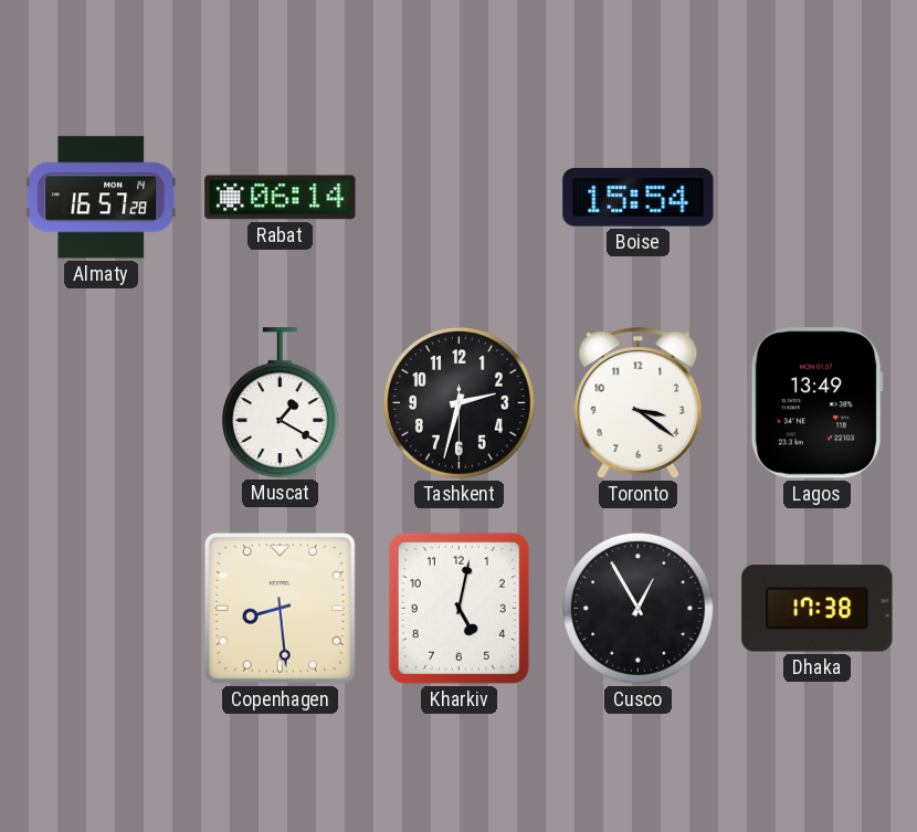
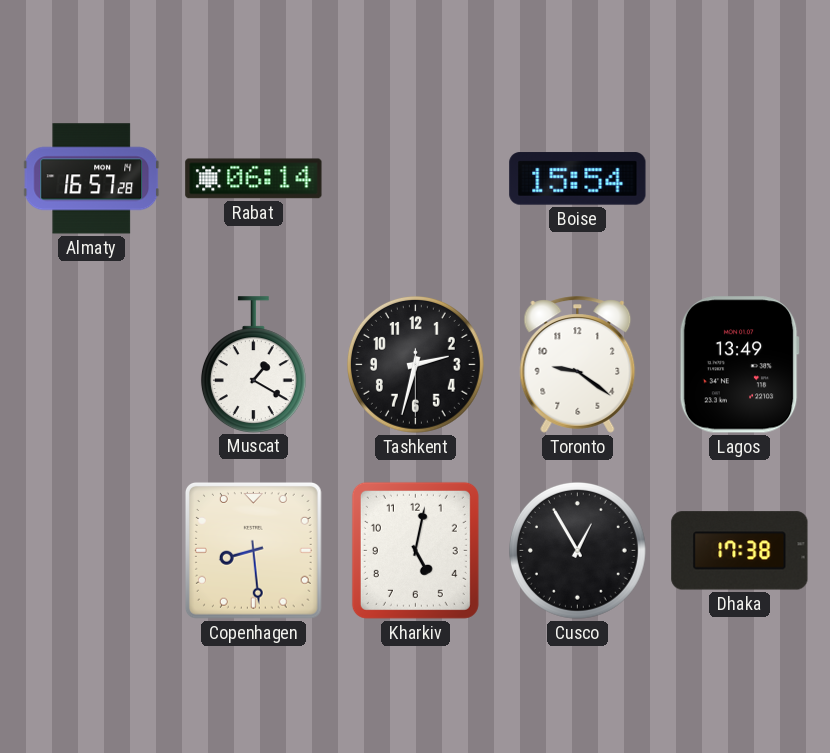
Toronto: 3:21 -> 9:21
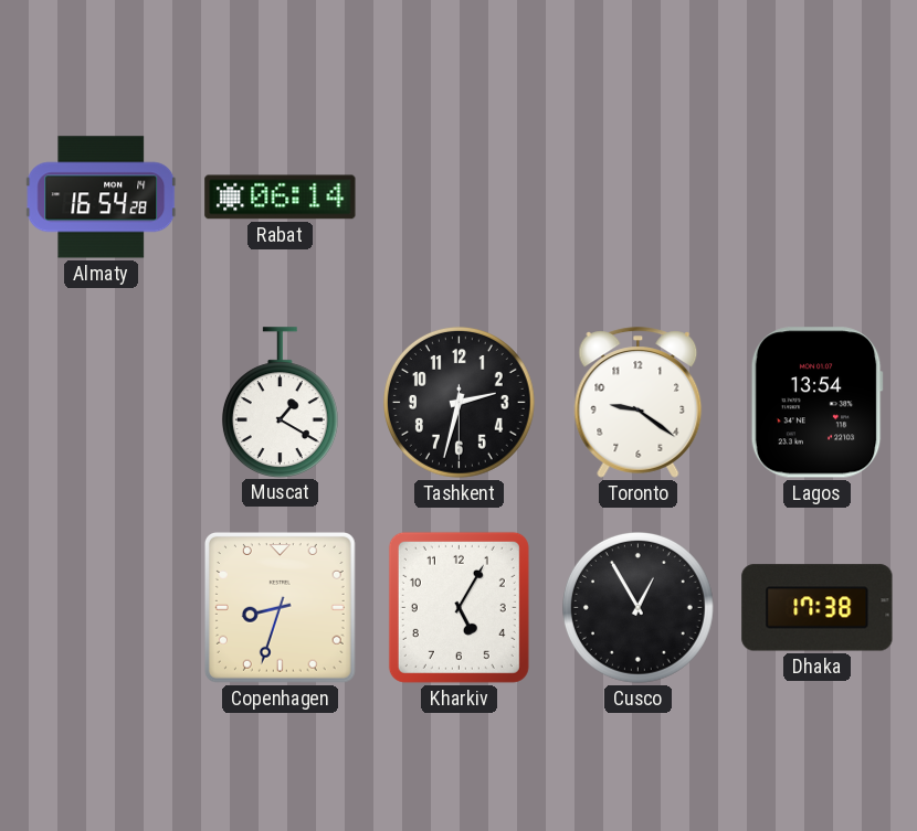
Almaty: 16:57 -> 16:54
Boise: 15:54 -> none
Lagos: 13:49 -> 13:54
Copenhagen: 8:29 -> 8:33
Kharkiv: 5:02 -> 5:05
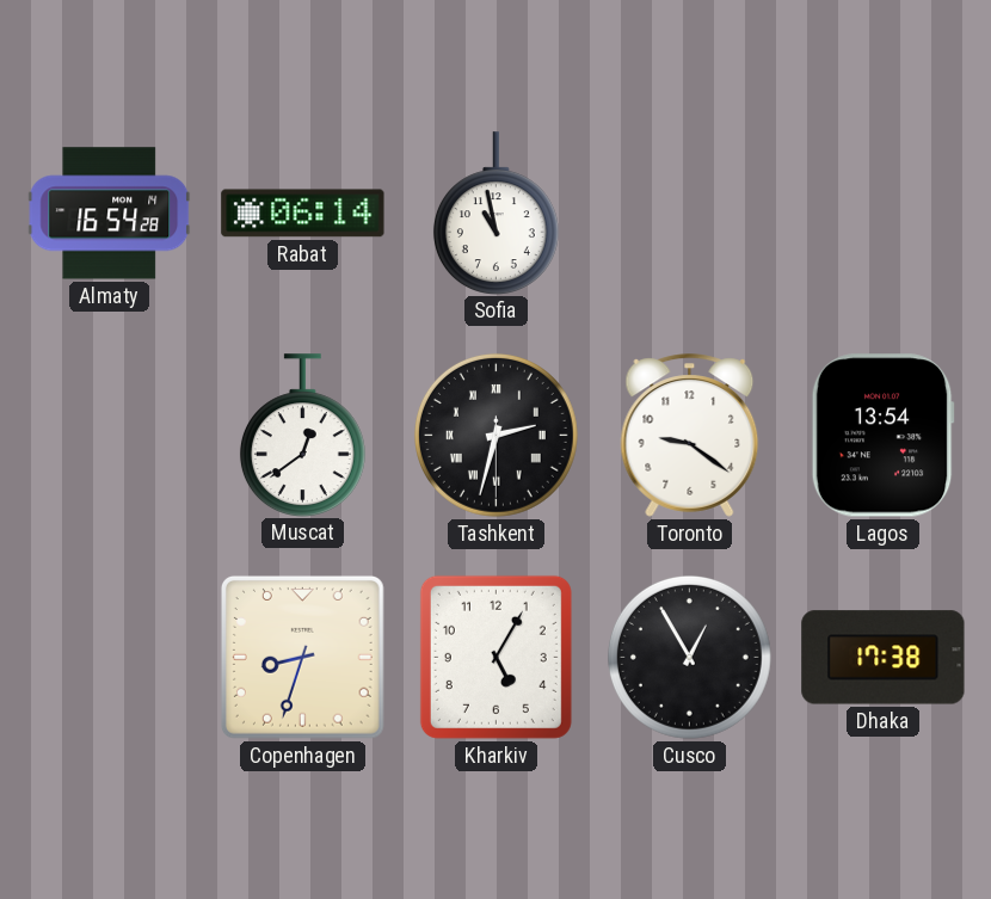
Sofia: none -> 10:58
Muscat: 1:20 -> 12:39
Tashkent numerals: Arabic -> Roman
